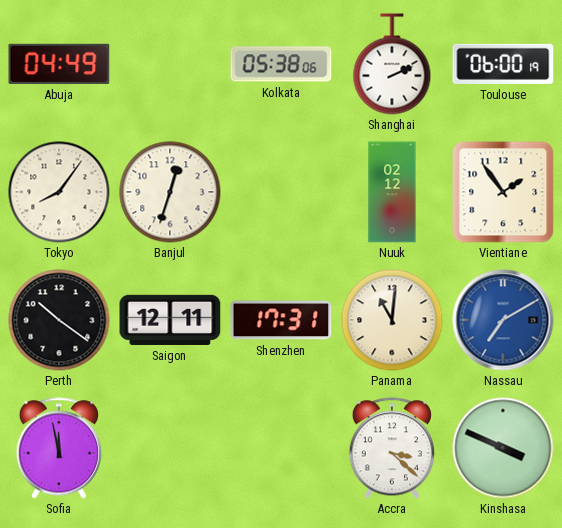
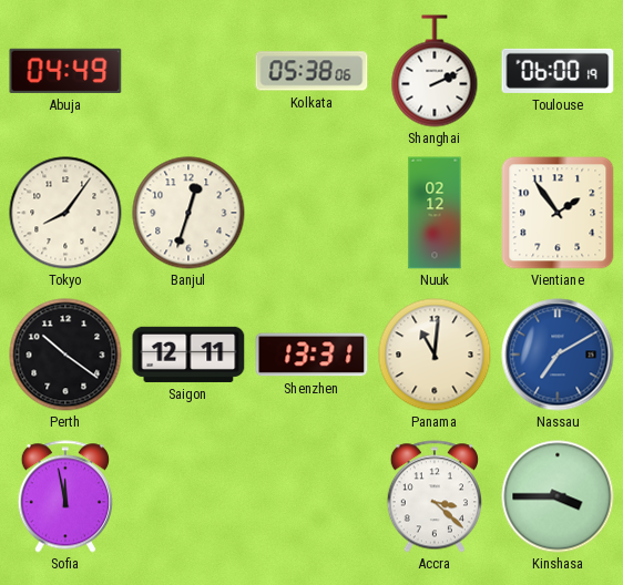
Shenzhen: 17:31 -> 13:31
Kinshasa: 3:49 -> 3:45
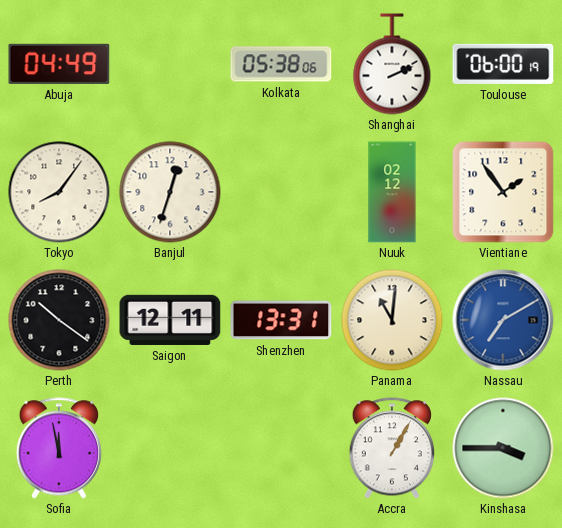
Accra: 3:22 -> 1:05
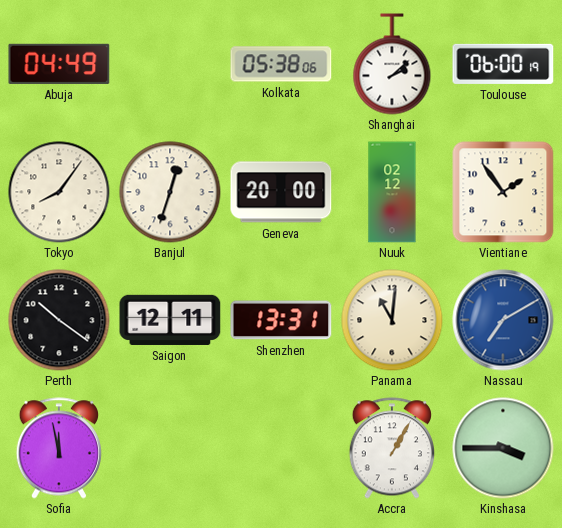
Shanghai: 2:11 -> 2:08
Geneva: none -> 20:00
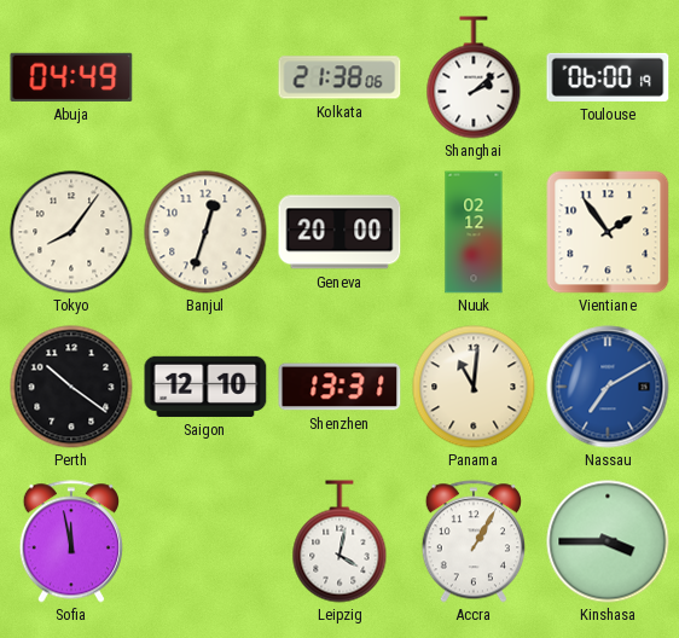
Kolkata: 05:38 -> 21:38
Saigon: 12:11 -> 12:10
Leipzig: none -> 4:02
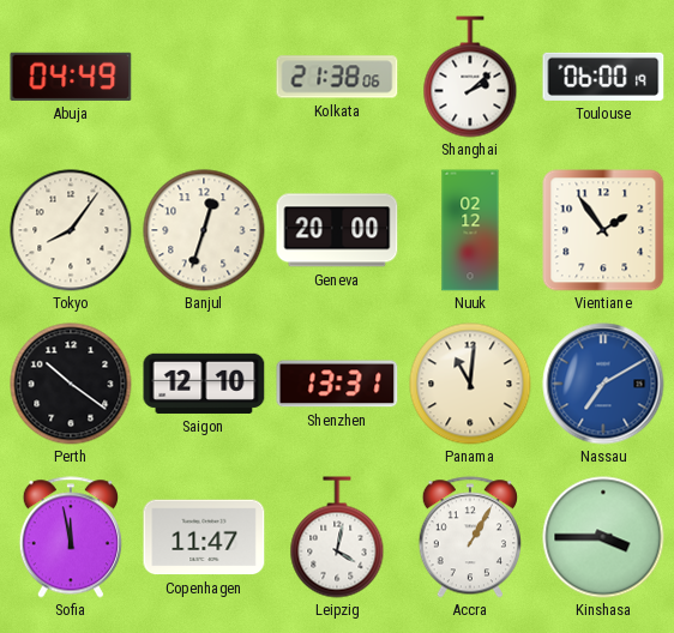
Copenhagen: none -> 11:47
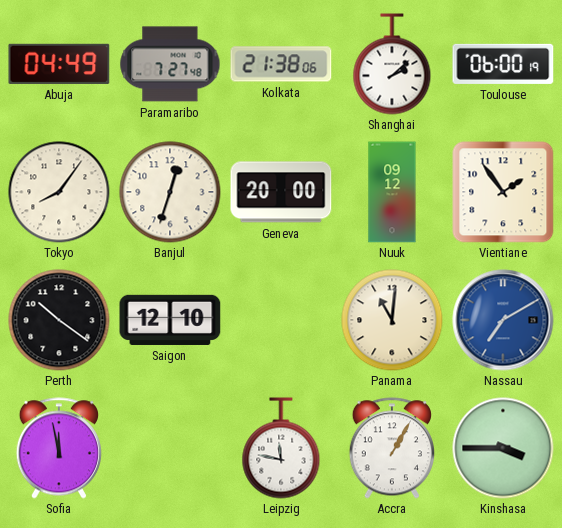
Paramaribo: none -> 7:27
Nuuk: 02:12 -> 09:12
Shenzhen: 13:31 -> none
Copenhagen: 11:47 -> none
Leipzig: 4:02 -> 11:47
